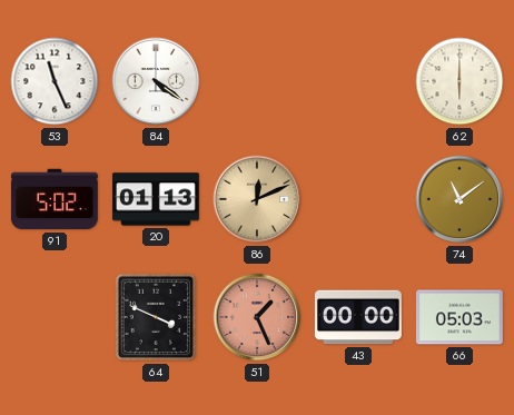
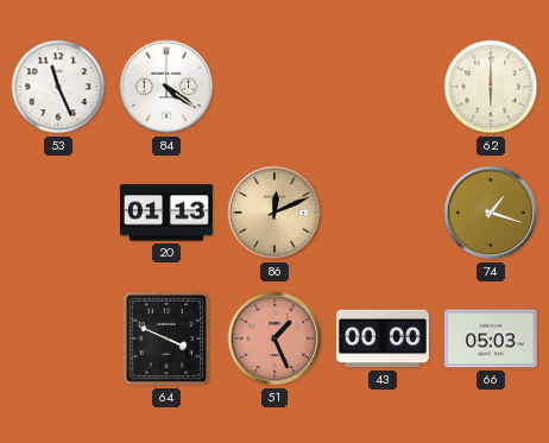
91: 5:02 -> none
74: 11:09 -> 1:18
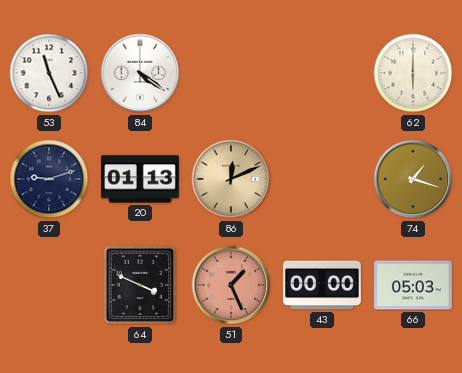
37: none -> 9:12
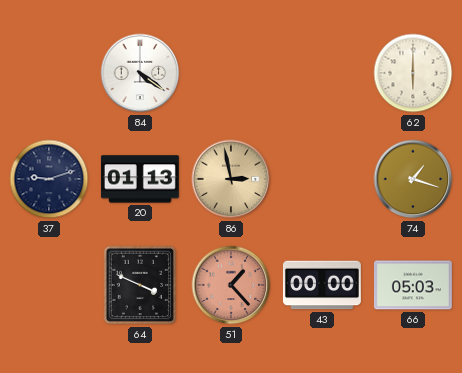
53: 11:26 -> none
86: 12:11 -> 2:58
51: 1:26 -> 1:23
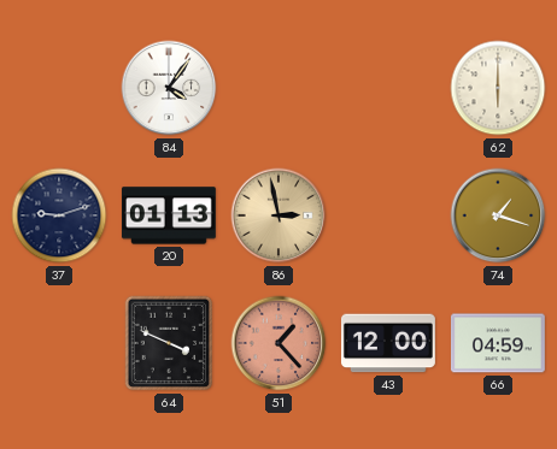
84: 4:21 -> 4:06
43: 00:00 -> 12:00
66: 05:03 -> 04:59
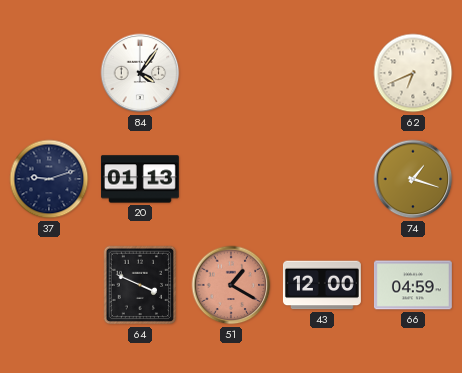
62: 6:00 -> 6:41
86: 2:58 -> none
51: 1:23 -> 1:20
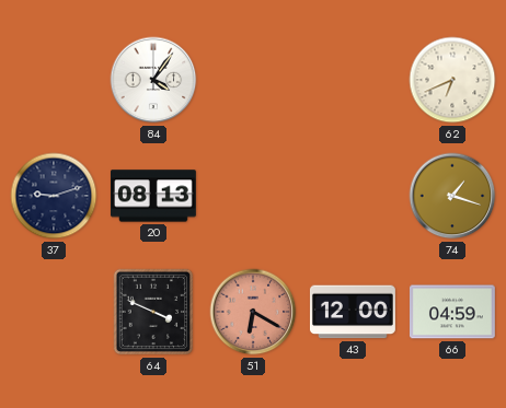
20: 01:13 -> 08:13
51: 1:20 -> 6:20
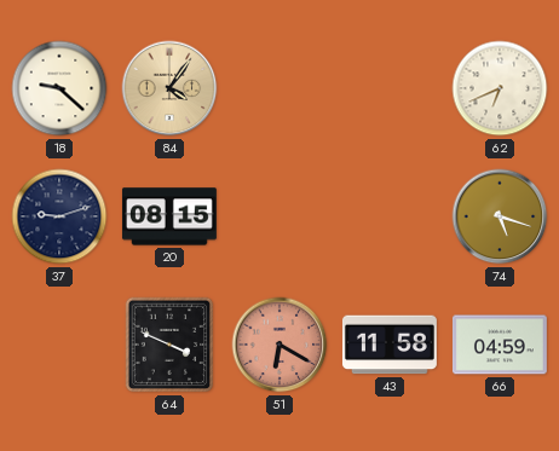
18: none -> 9:22
84 dial: white -> champagne
20: 08:13 -> 08:15
74: 1:18 -> 5:18
43: 12:00 -> 11:58
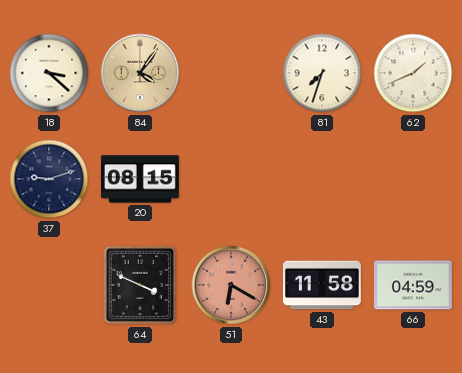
18: 9:22 -> 3:22
81: none -> 7:33
62: 6:41 -> 1:41
74: 5:18 -> none
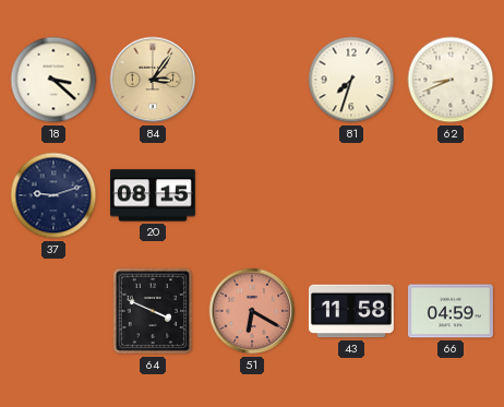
84: 4:06 -> 3:06
62: 1:41 -> 8:41
